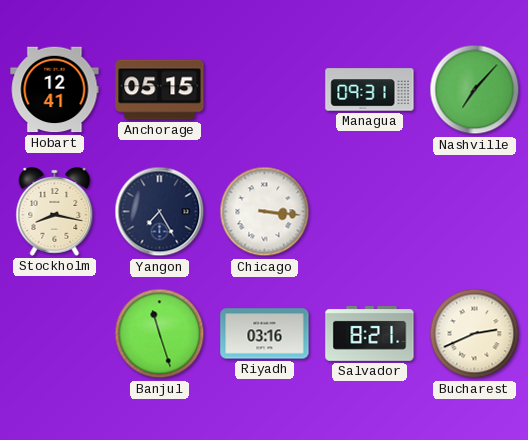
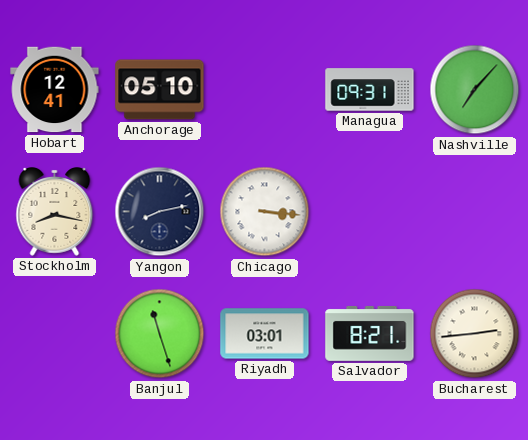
Anchorage: 05:15 -> 05:10
Yangon: 7:25 -> 8:13
Riyadh: 03:16 -> 03:01
Bucharest: 2:41 -> 2:44
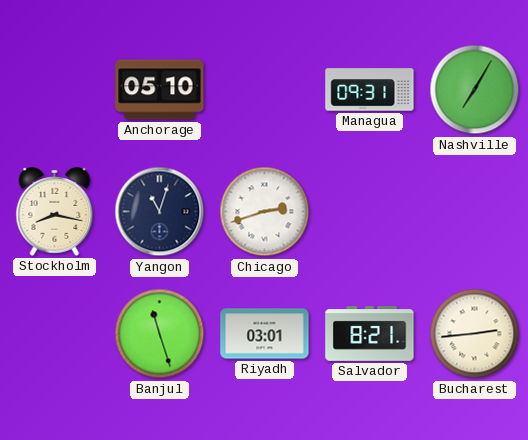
Hobart: 12:41 -> none
Nashville: 7:07 -> 7:05
Yangon: 8:13 -> 11:03
Chicago: 3:16 -> 2:42
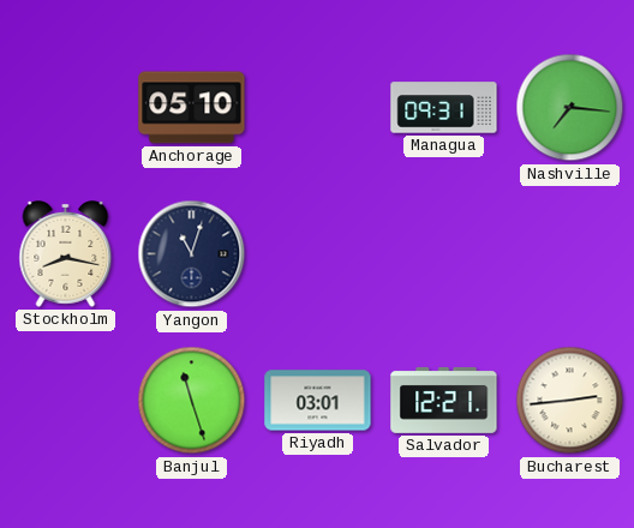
Nashville: 7:05 -> 7:16
Chicago: 2:42 -> none
Salvador: 8:21 -> 12:21
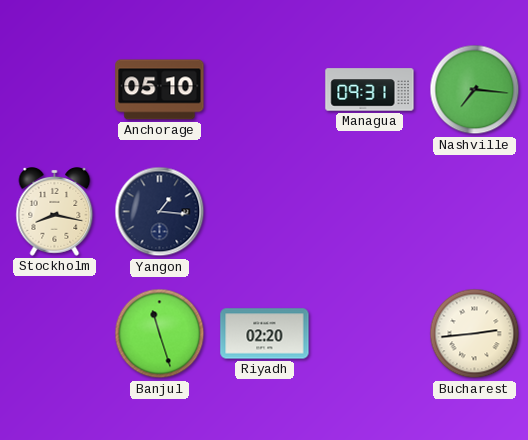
Yangon: 11:03 -> 1:16
Riyadh: 03:01 -> 02:20
Salvador: 12:21 -> none
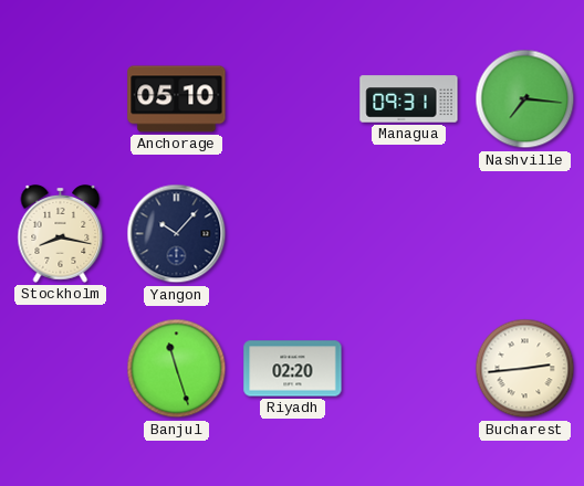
Yangon: 1:16 -> 10:07
